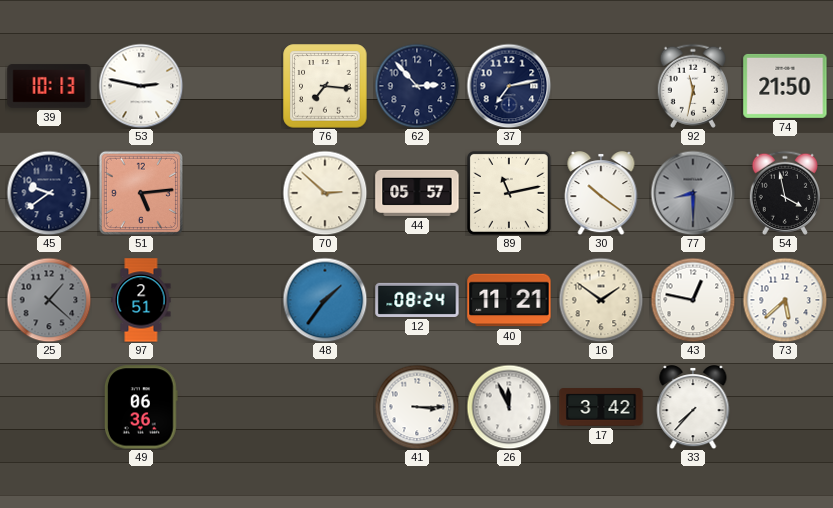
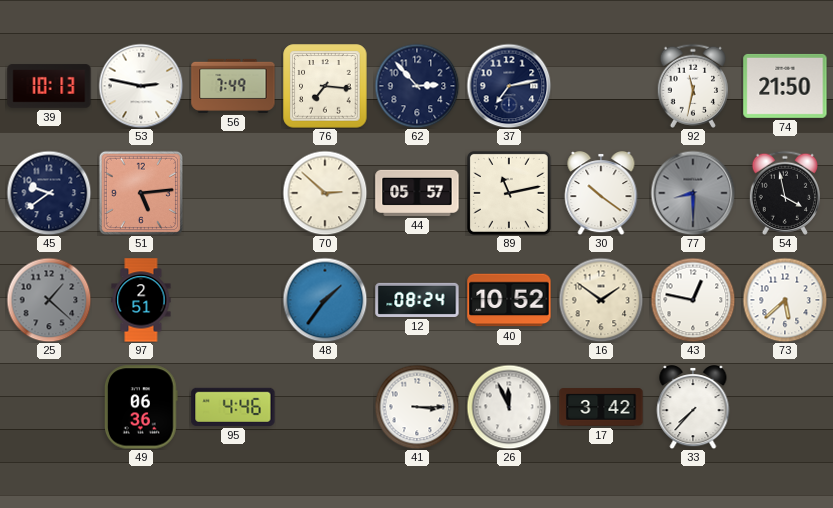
56: none -> 7:49
40: 11:21 -> 10:52
95: none -> 4:46
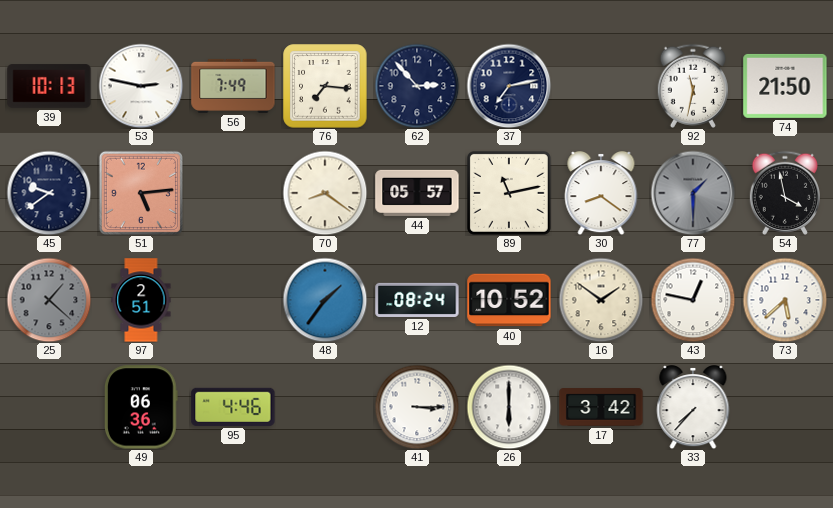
70: 2:52 -> 8:21
30: 10:21 -> 8:21
77: 8:30 -> 1:30
26: 11:56 -> 6:00
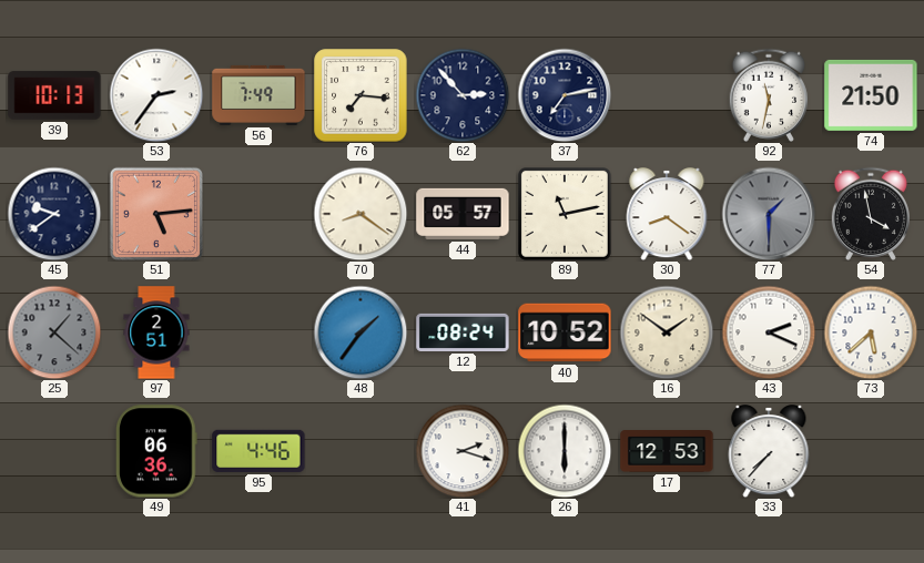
53: 2:47 -> 2:36
43: 12:47 -> 2:19
41: 3:15 -> 2:18
17: 3:42 -> 12:53
